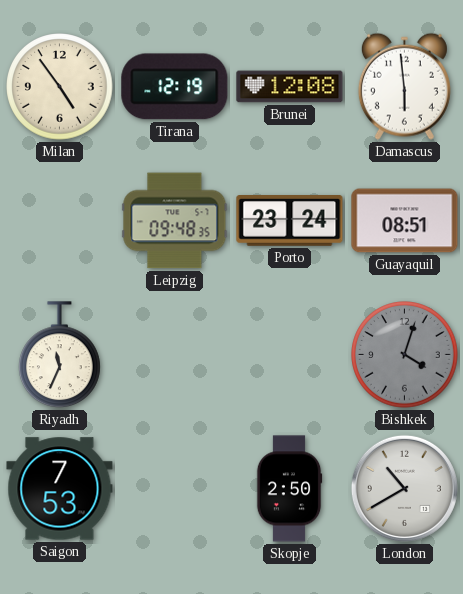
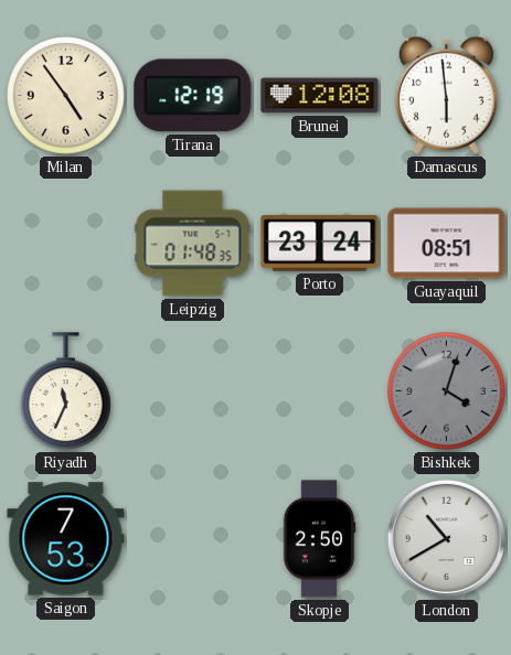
Leipzig: 09:48 -> 01:48
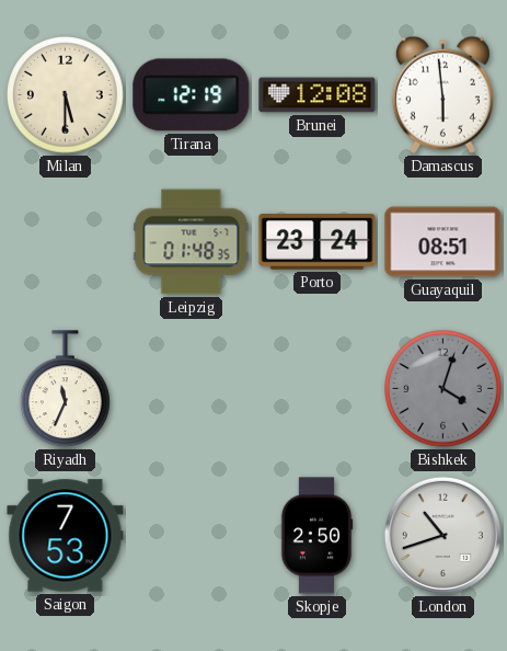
Milan: 4:54 -> 5:30
London: 10:40 -> 10:42
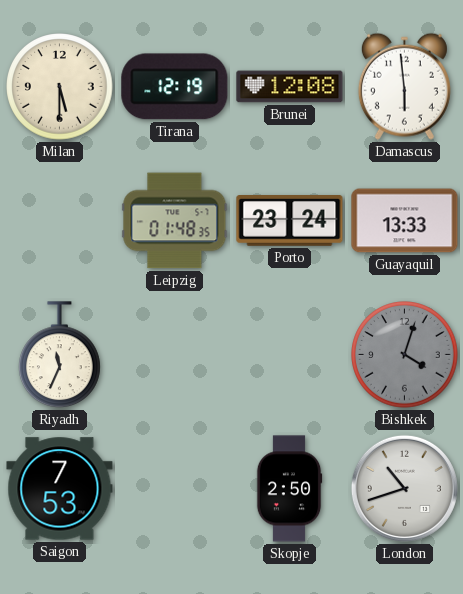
Guayaquil: 08:51 -> 13:33
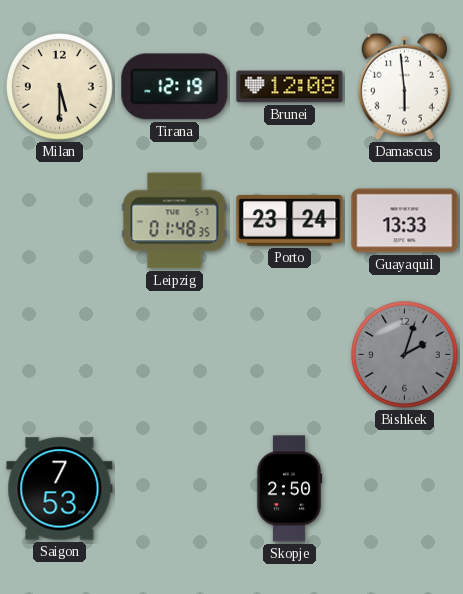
Riyadh: 11:34 -> none
Bishkek: 4:03 -> 2:03
London: 10:42 -> none
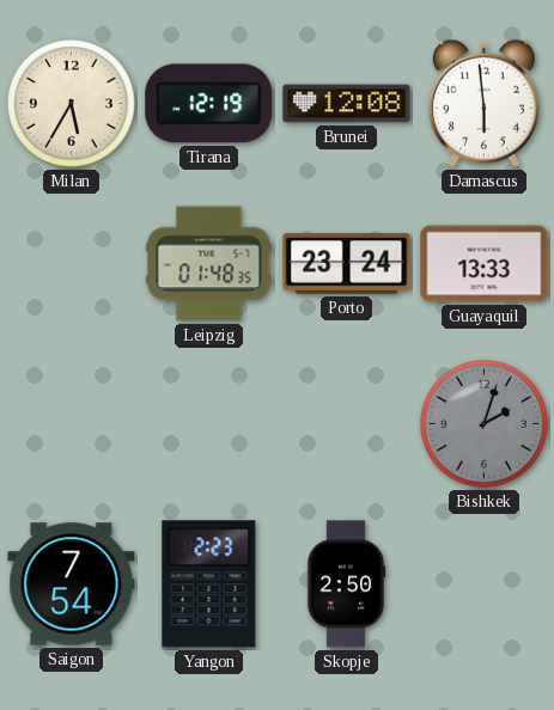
Milan: 5:30 -> 5:35
Saigon: 7:53 -> 7:54
Yangon: none -> 2:23
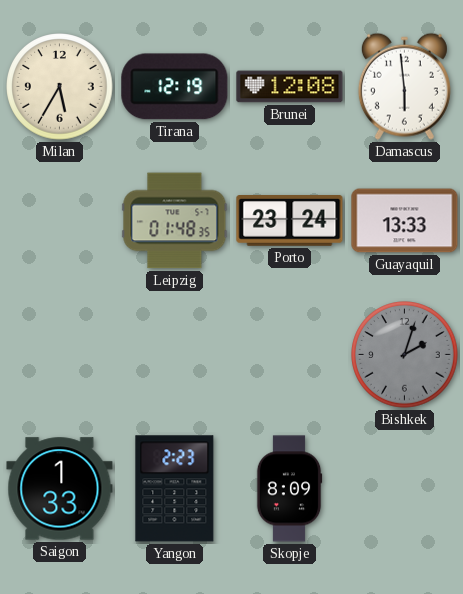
Saigon: 7:54 -> 1:33
Skopje: 2:50 -> 8:09
